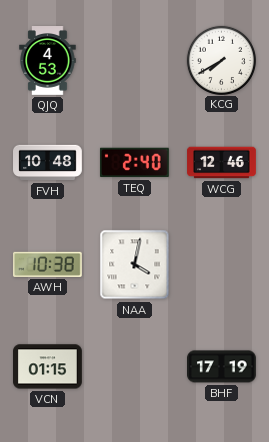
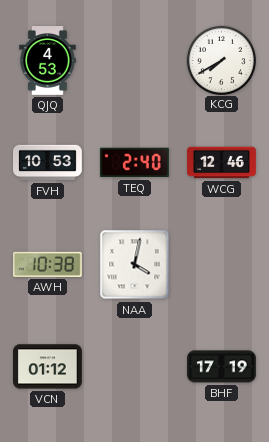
FVH: 10:48 -> 10:53
VCN: 01:15 -> 01:12
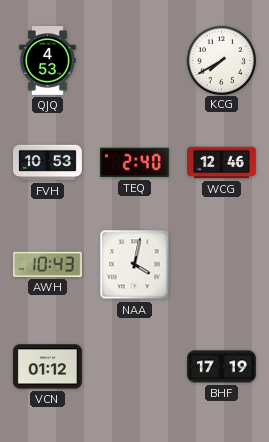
AWH: 10:38 -> 10:43
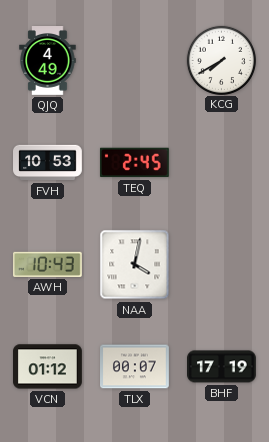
QJQ: 4:53 -> 4:49
TEQ: 2:40 -> 2:45
WCG: 12:46 -> none
TLX: none -> 00:07
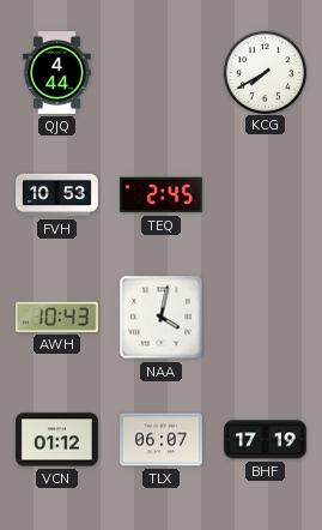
QJQ: 4:49 -> 4:44
TLX: 00:07 -> 06:07
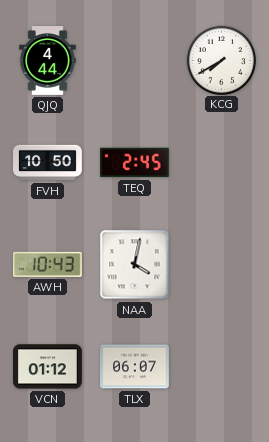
FVH: 10:53 -> 10:50
BHF: 17:19 -> none
